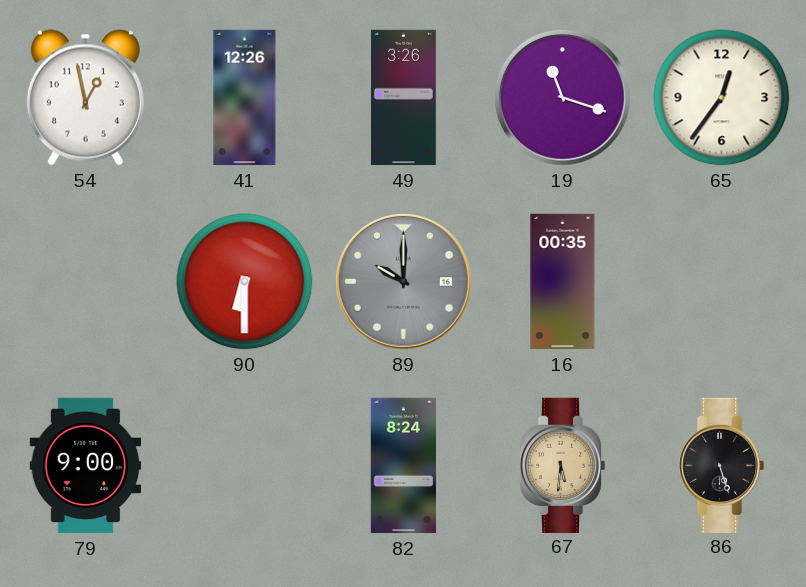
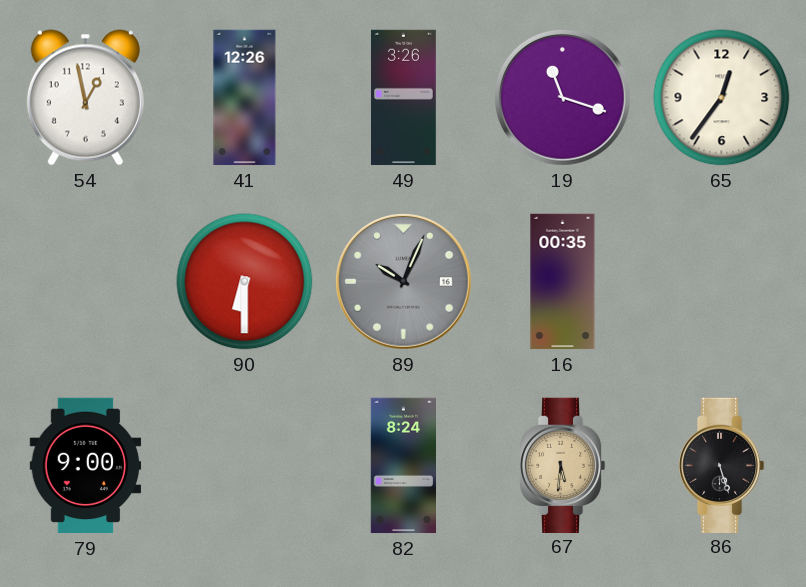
89: 10:00 -> 10:04
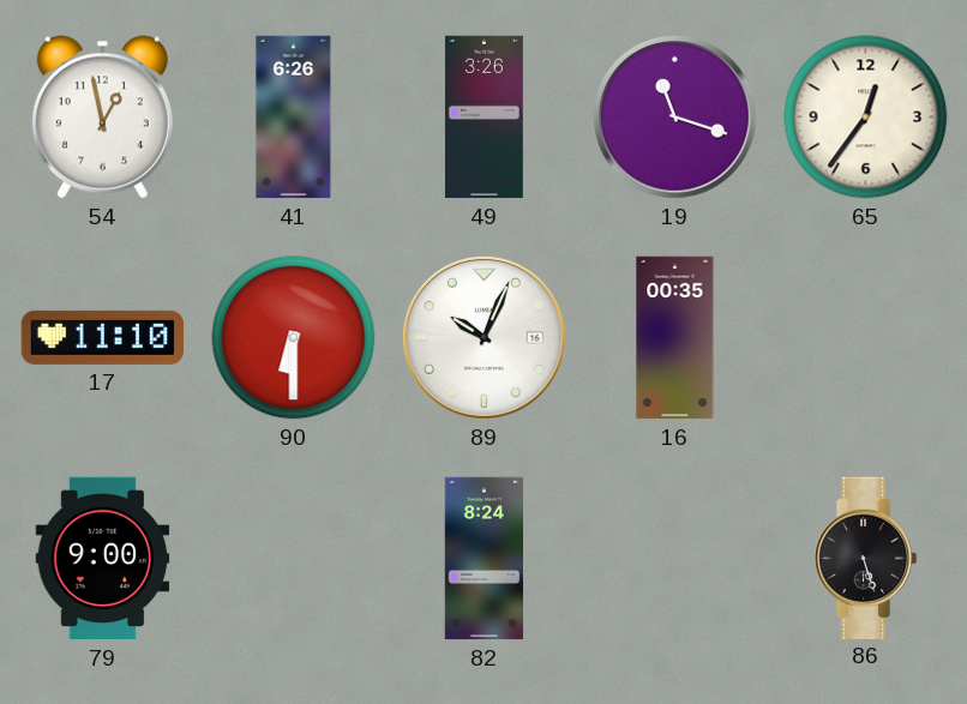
41: 12:26 -> 6:26
17: none -> 11:10
89 dial: grey -> white
67: 5:31 -> none
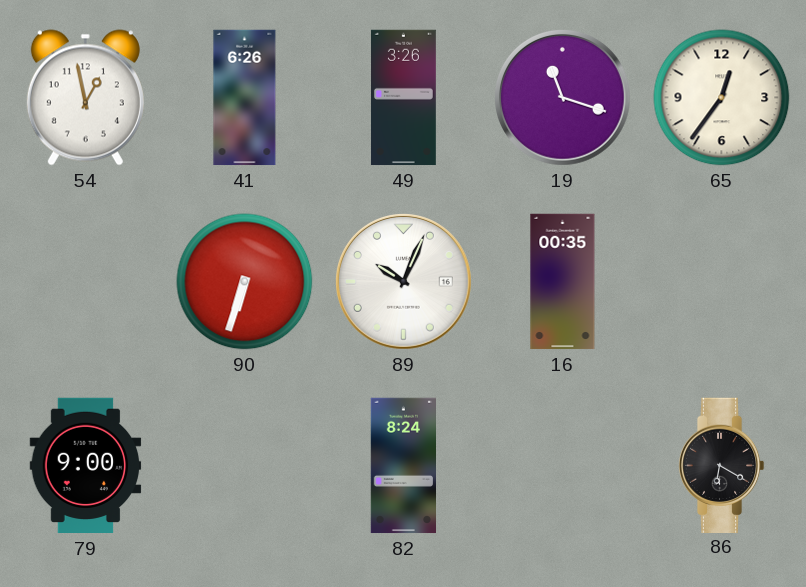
17: 11:10 -> none
90: 6:30 -> 6:33
86: 5:27 -> 6:20
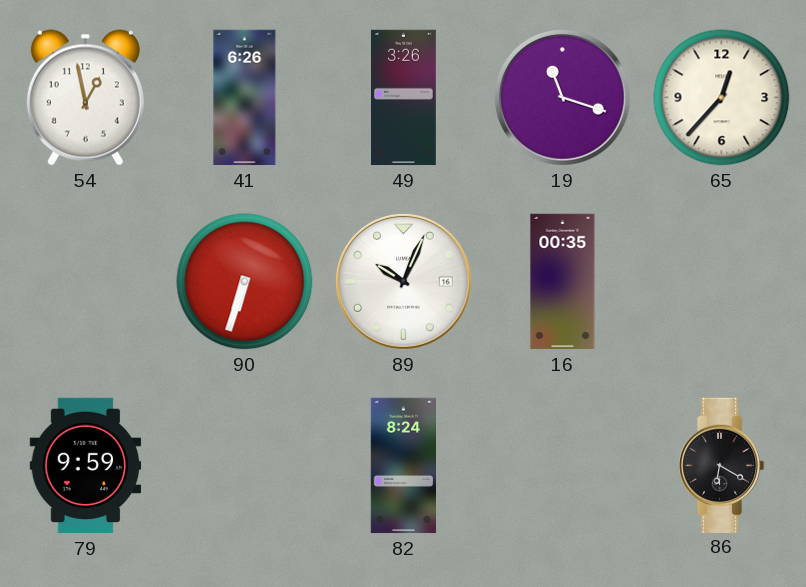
65: 12:36 -> 12:37
79: 9:00 -> 9:59
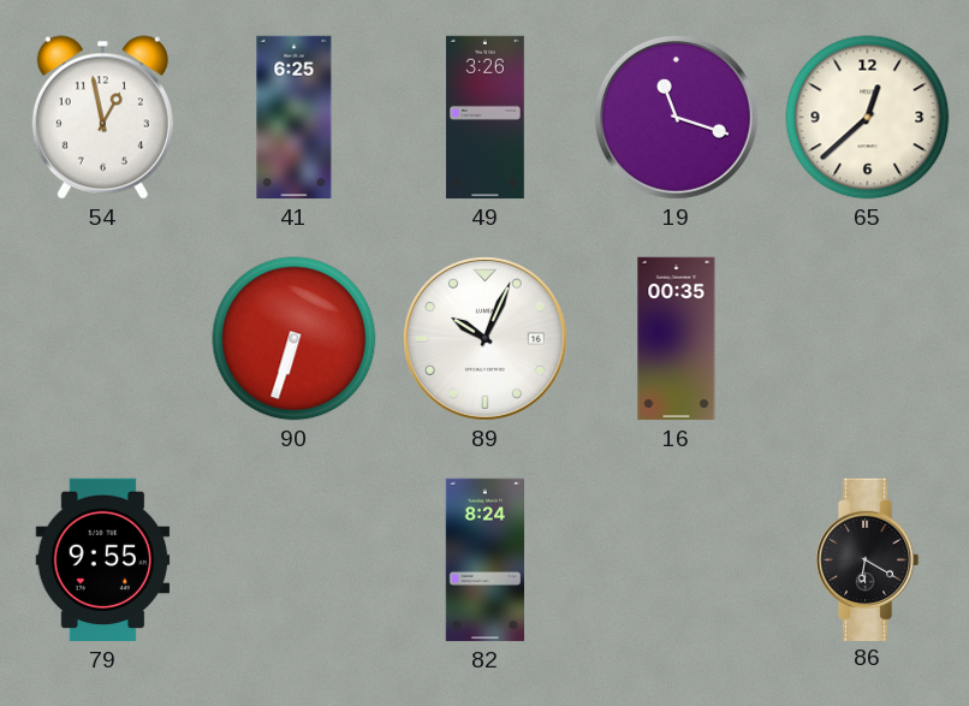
41: 6:26 -> 6:25
65: 12:37 -> 12:38
79: 9:59 -> 9:55
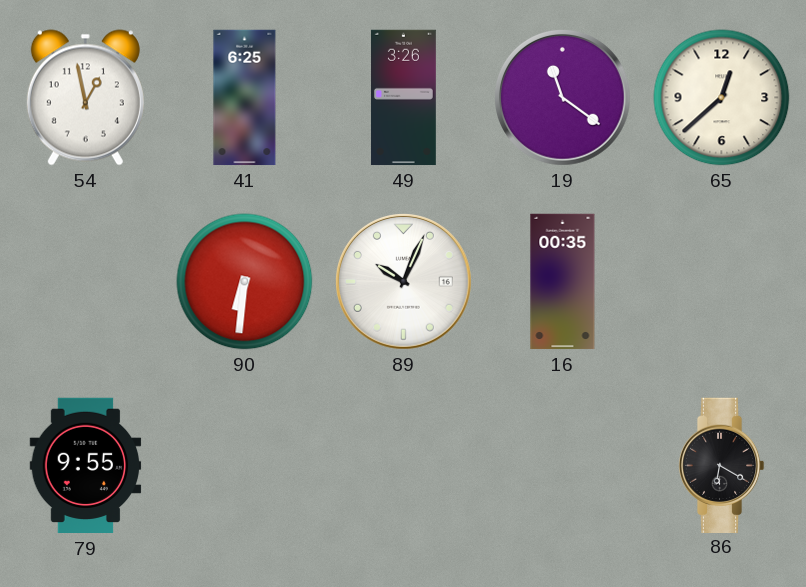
19: 11:18 -> 11:21
90: 6:33 -> 6:31
82: 8:24 -> none
